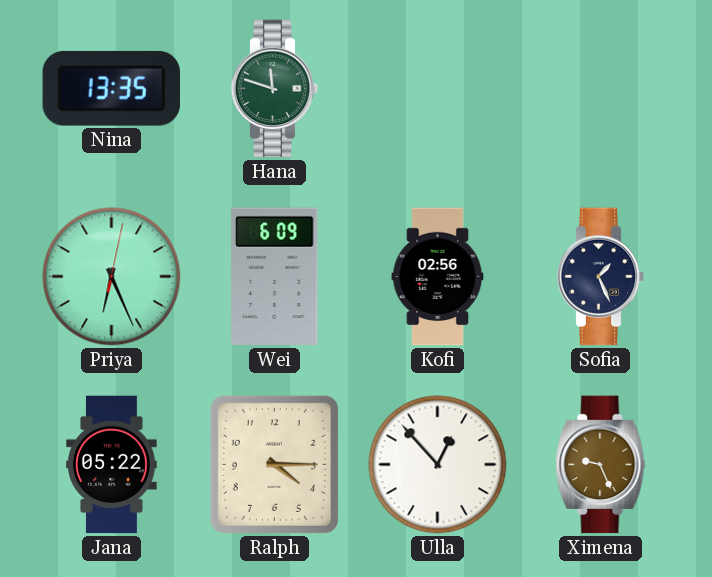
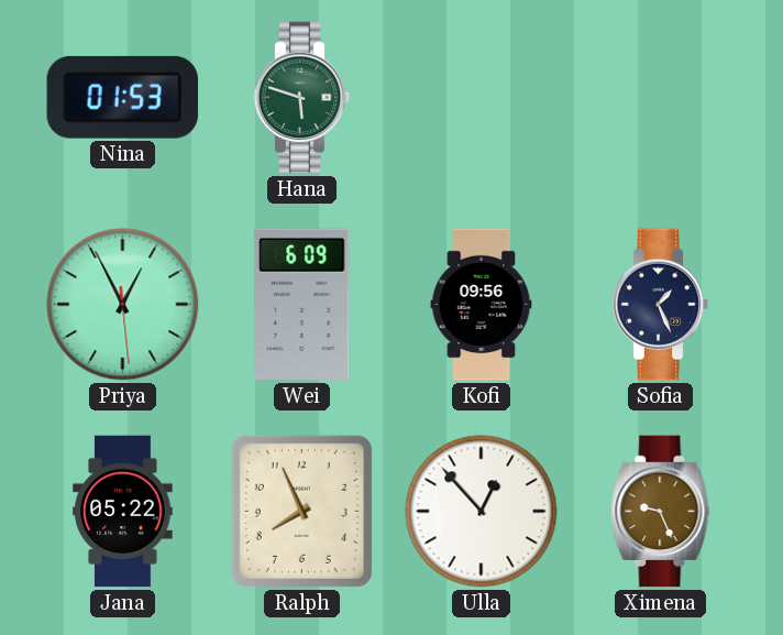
Nina: 13:35 -> 01:53
Hana: 11:48 -> 5:48
Priya: 6:26 -> 12:55
Kofi: 02:56 -> 09:56
Ralph: 4:15 -> 7:56
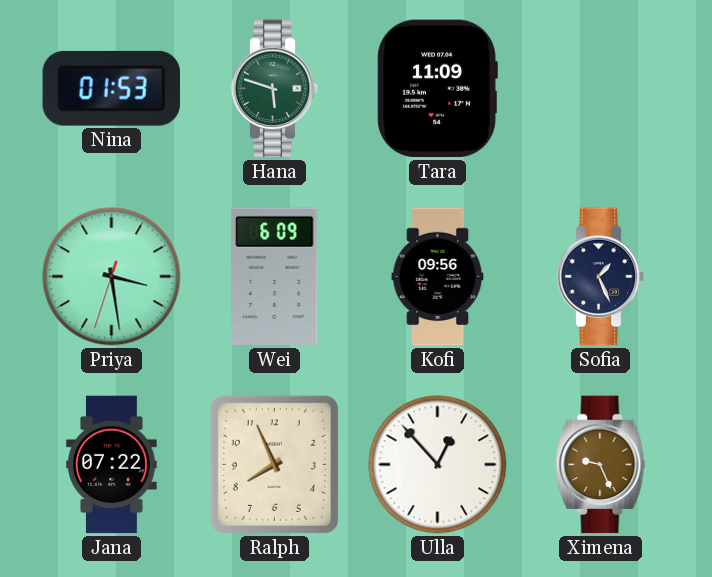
Tara: none -> 11:09
Priya: 12:55 -> 3:28
Jana: 05:22 -> 07:22
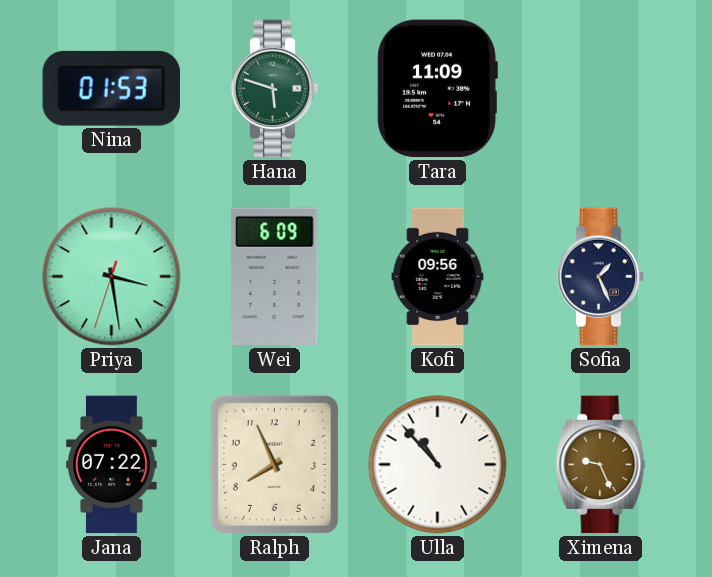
Ulla: 12:53 -> 10:53
